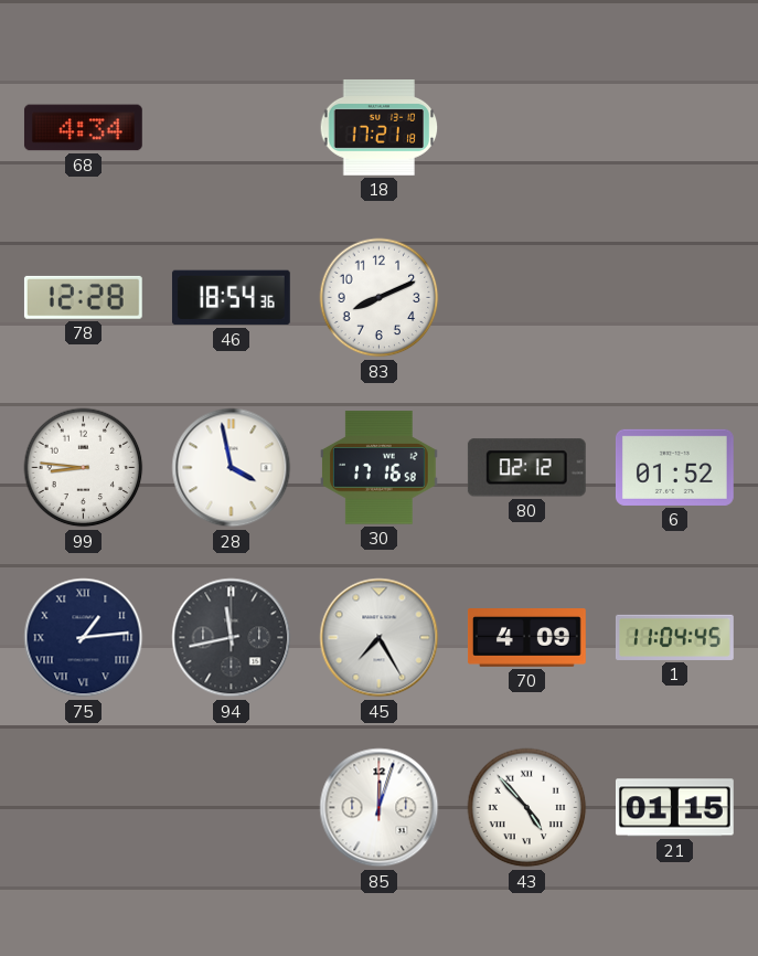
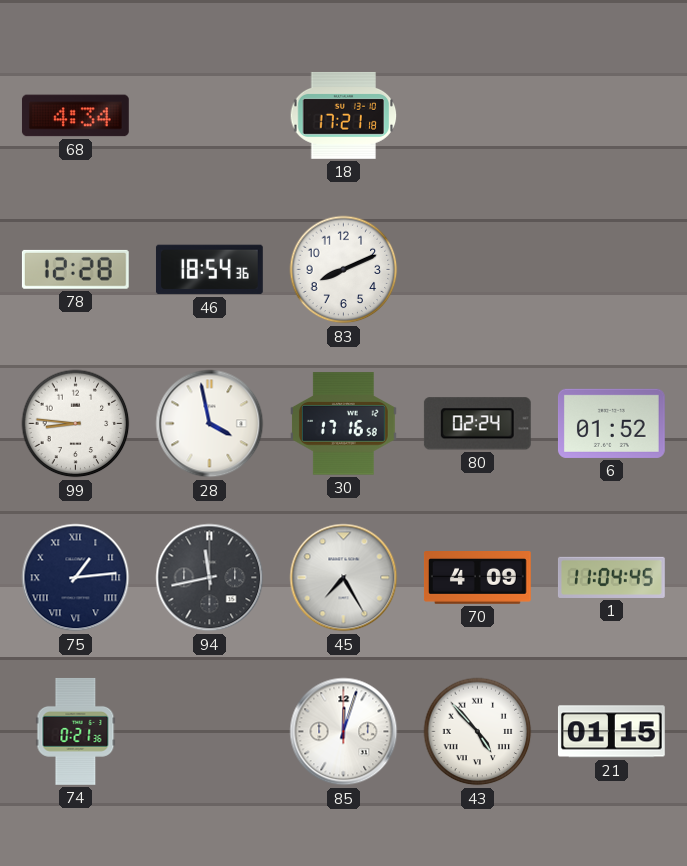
80: 02:12 -> 02:24
74: none -> 0:21
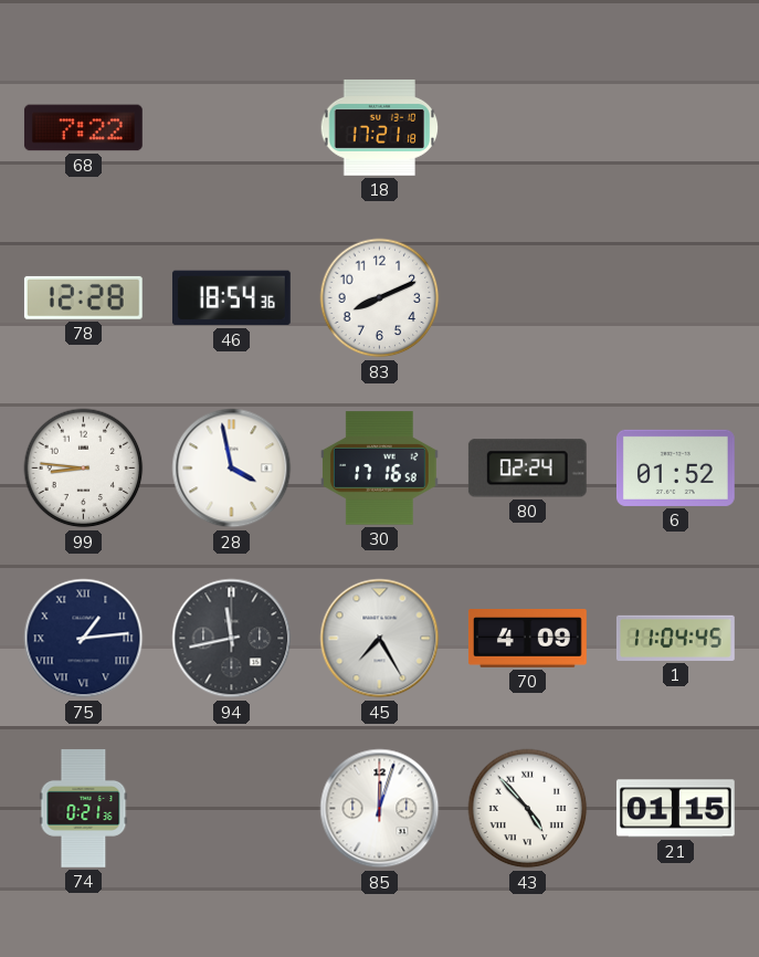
68: 4:34 -> 7:22
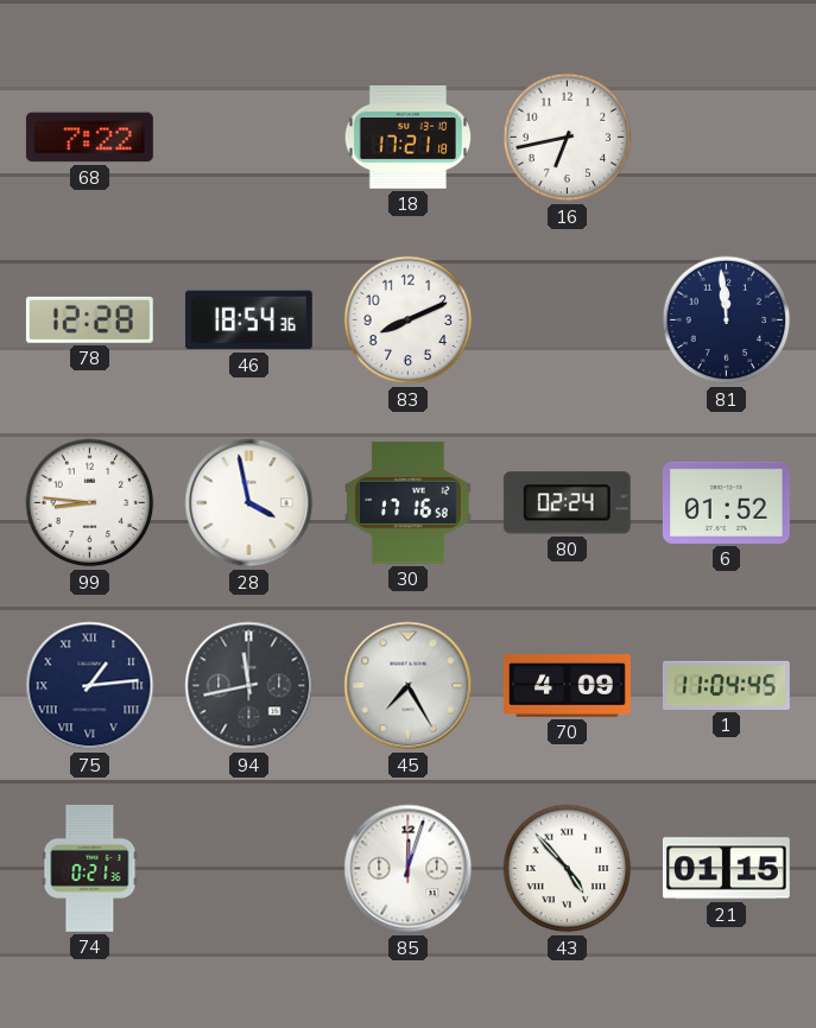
16: none -> 6:43
81: none -> 11:59
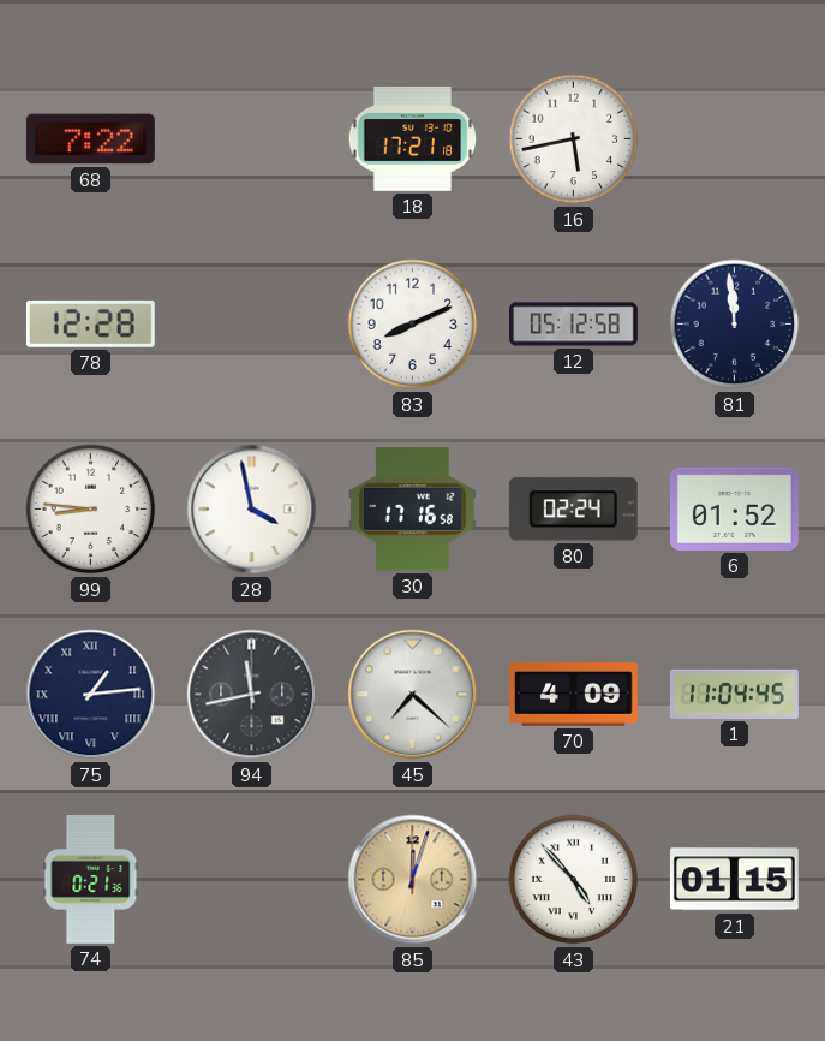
16: 6:43 -> 5:43
46: 18:54 -> none
12: none -> 05:12
45: 7:25 -> 7:22
85 dial: white -> champagne
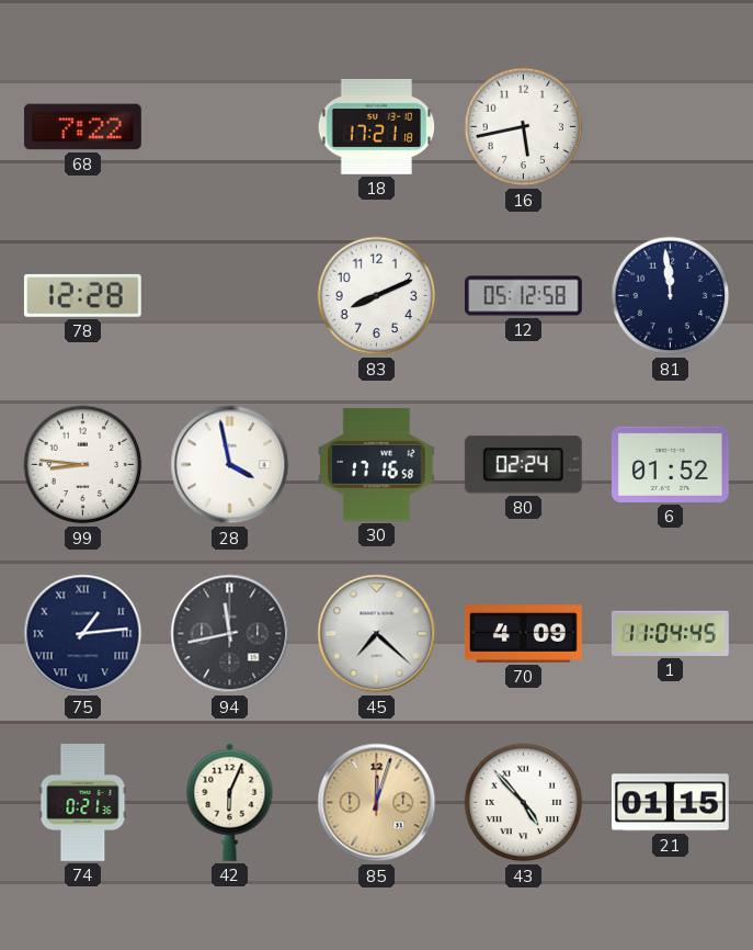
42: none -> 6:04
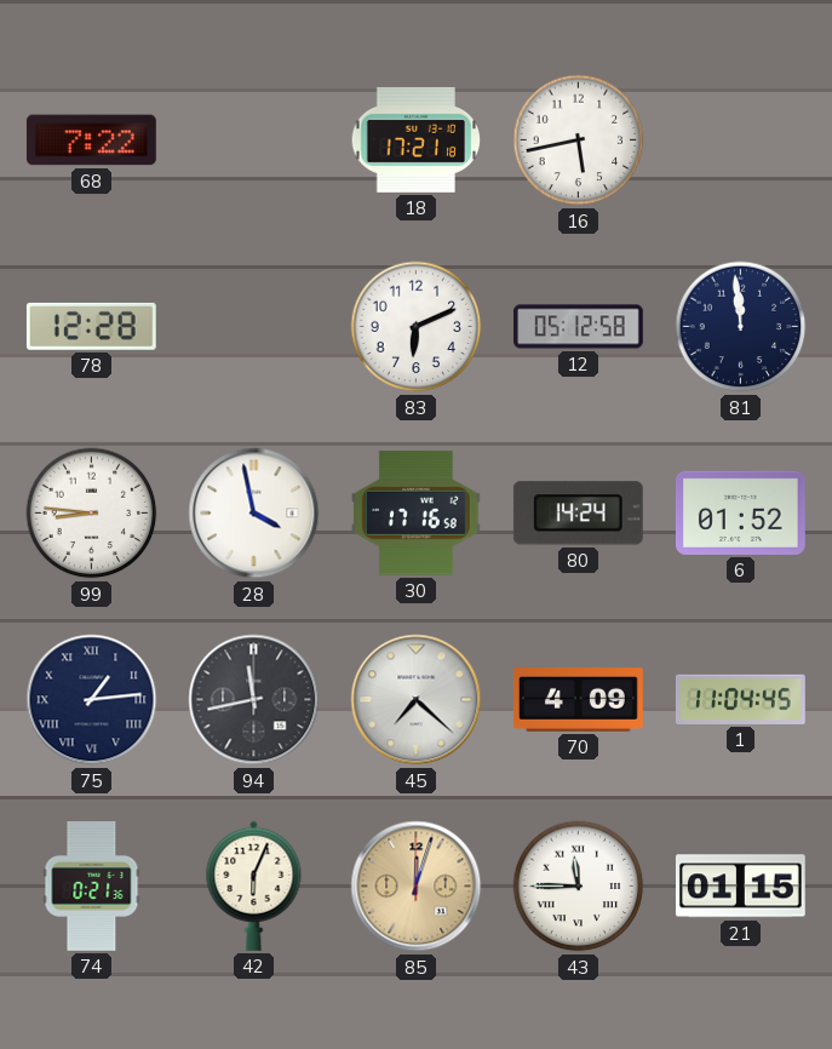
83: 8:11 -> 6:11
80: 02:24 -> 14:24
43: 4:53 -> 11:45
